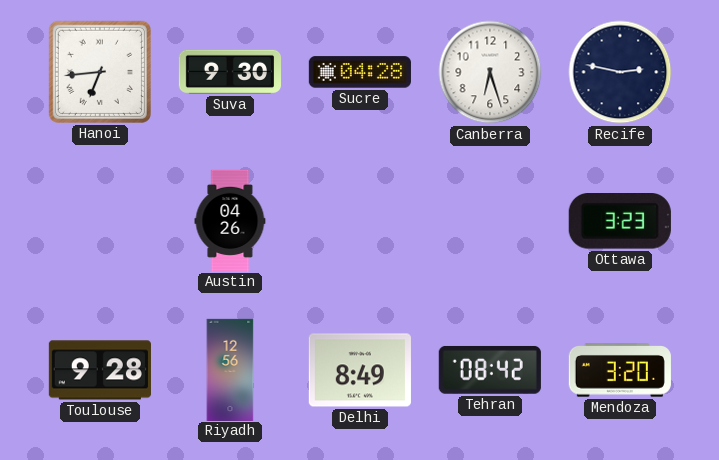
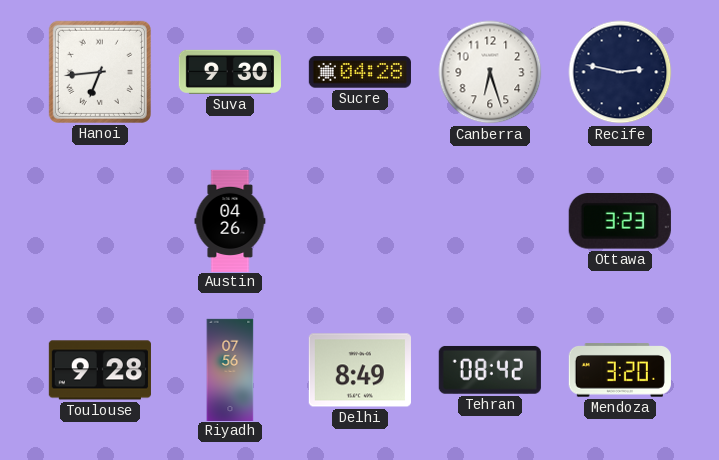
Riyadh: 12:56 -> 07:56
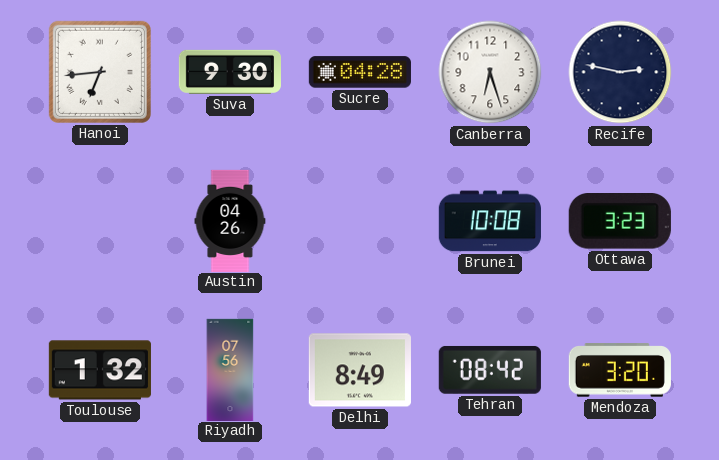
Brunei: none -> 10:08
Toulouse: 9:28 -> 1:32
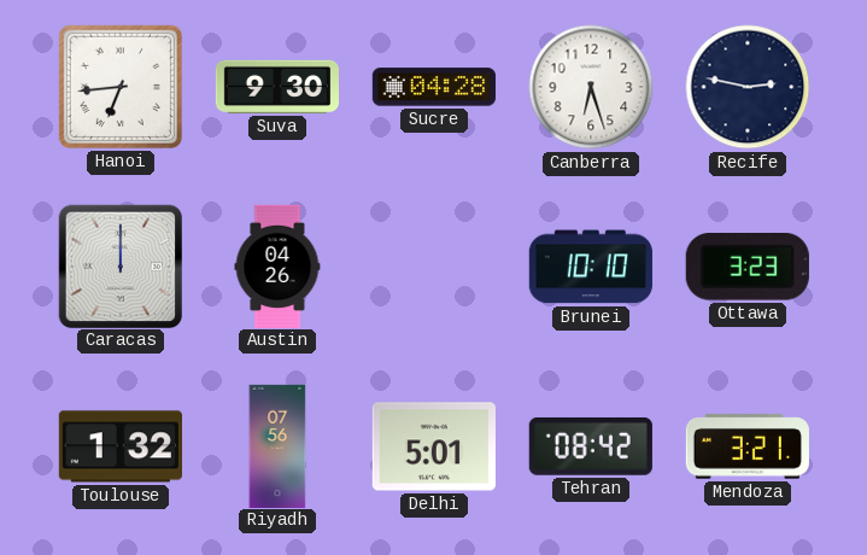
Caracas: none -> 12:00
Brunei: 10:08 -> 10:10
Delhi: 8:49 -> 5:01
Mendoza: 3:20 -> 3:21
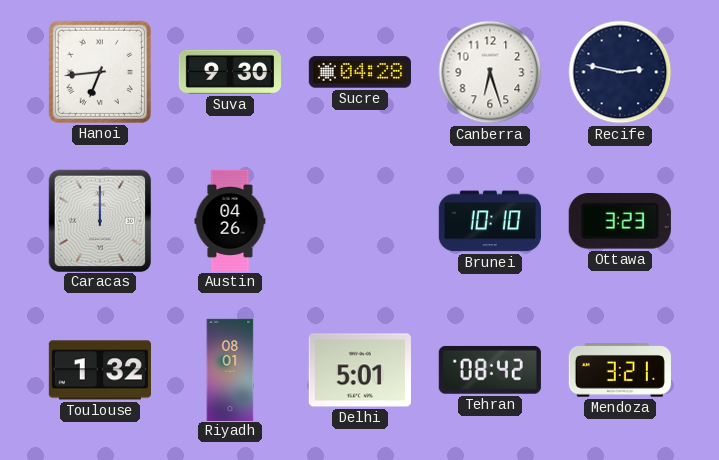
Riyadh: 07:56 -> 08:01
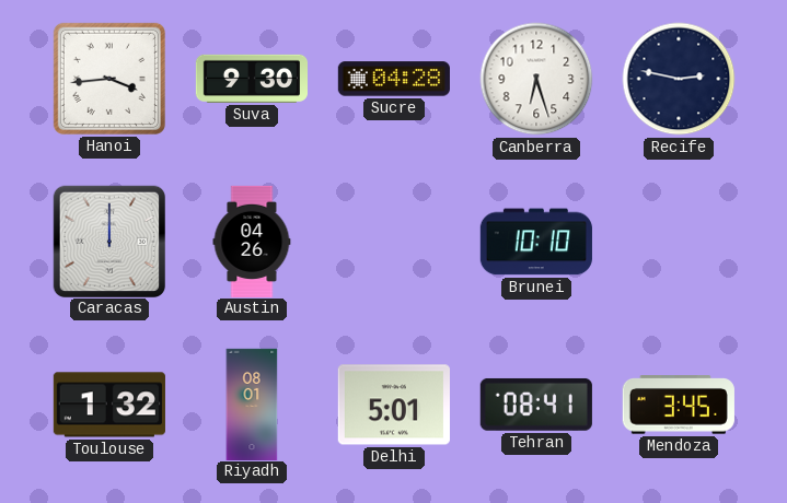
Hanoi: 6:44 -> 3:44
Ottawa: 3:23 -> none
Tehran: 08:42 -> 08:41
Mendoza: 3:21 -> 3:45
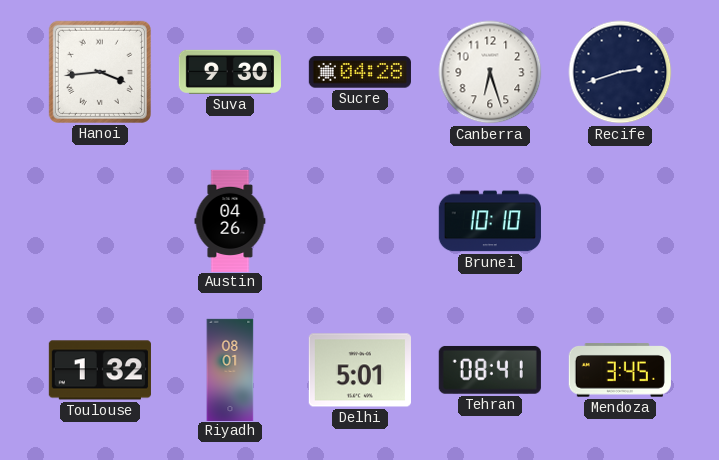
Recife: 2:47 -> 2:42
Caracas: 12:00 -> none
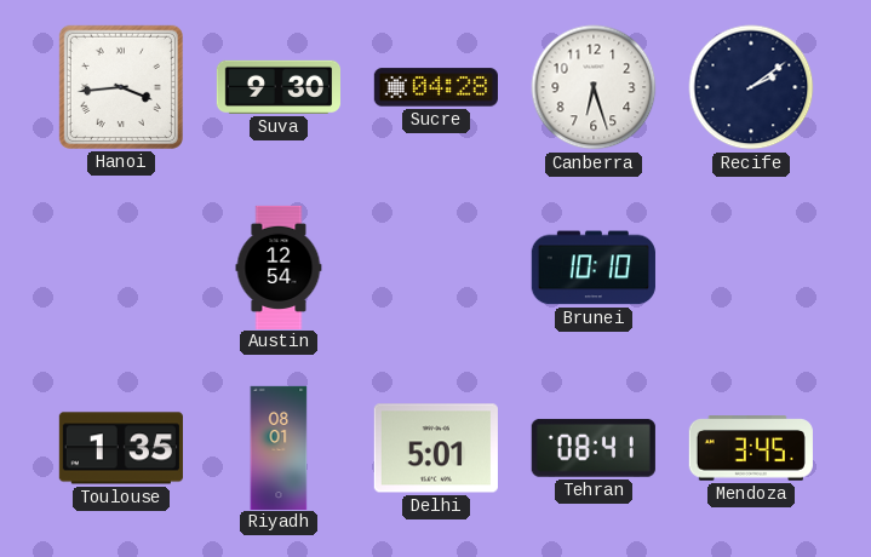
Recife: 2:42 -> 2:09
Austin: 04:26 -> 12:54
Toulouse: 1:32 -> 1:35
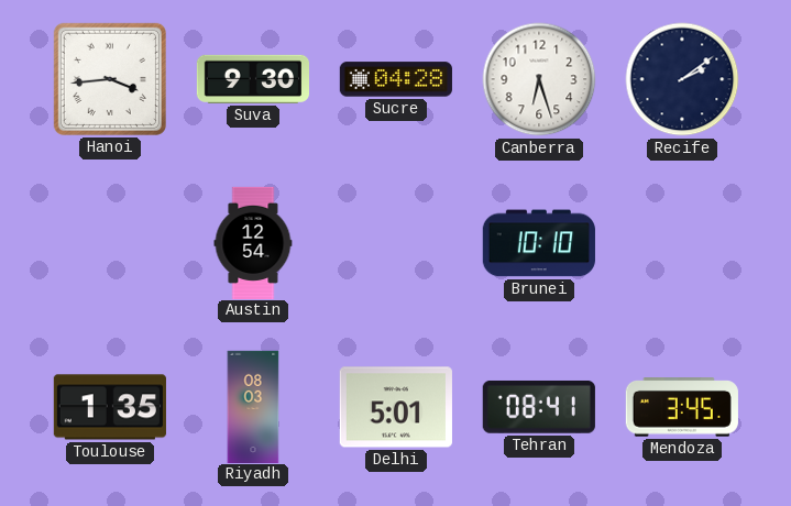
Riyadh: 08:01 -> 08:03
